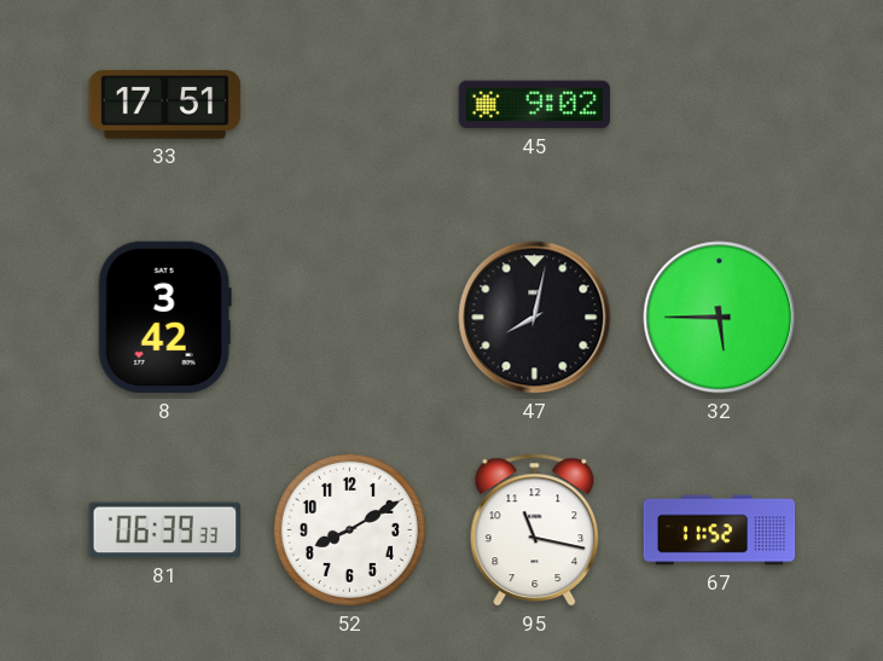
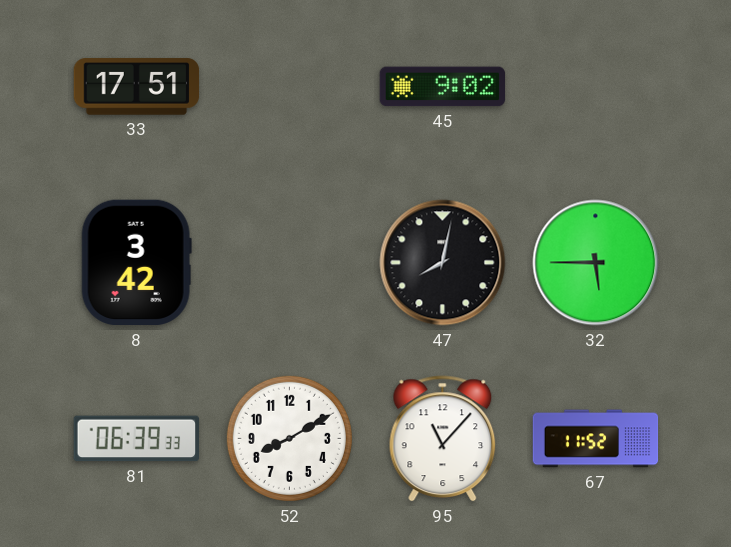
95: 11:17 -> 11:07
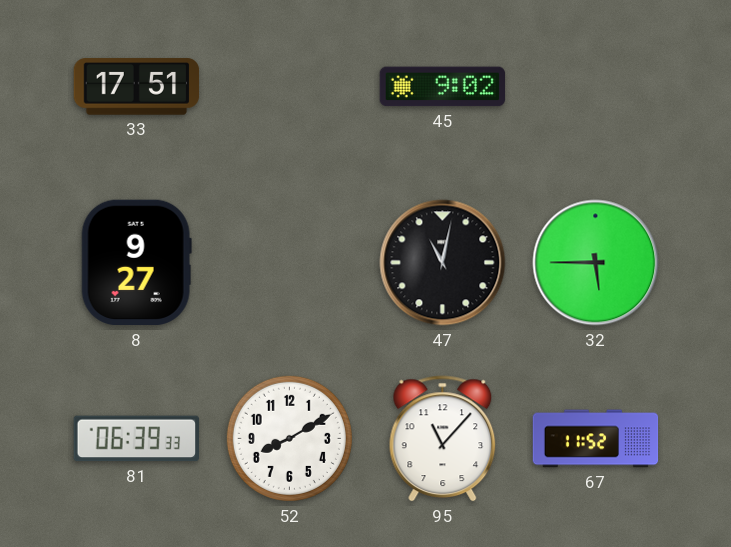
8: 3:42 -> 9:27
47: 8:02 -> 11:02
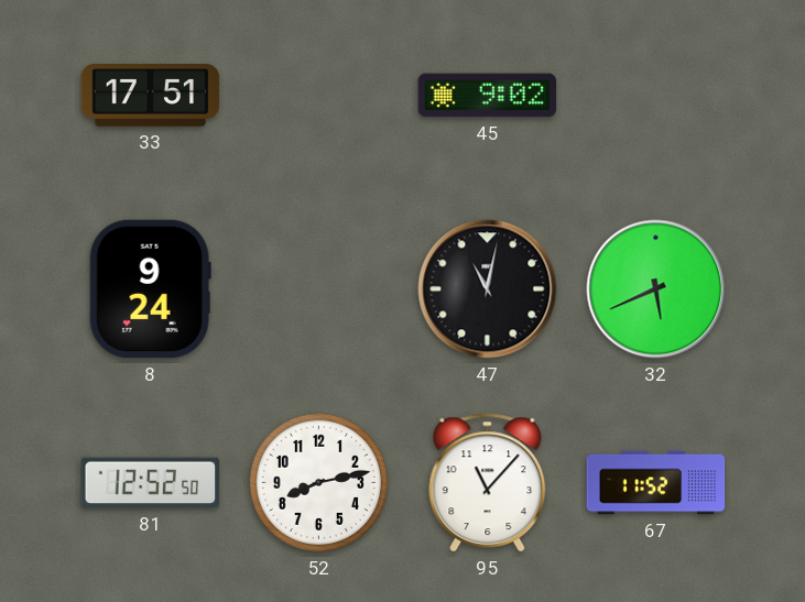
8: 9:27 -> 9:24
32: 5:45 -> 5:41
81: 06:39 -> 12:52
52: 8:10 -> 8:13
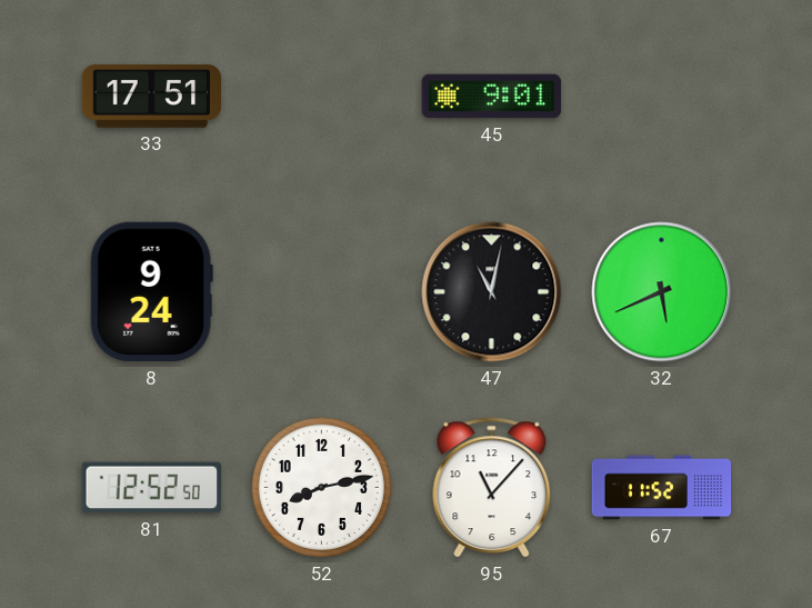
45: 9:02 -> 9:01
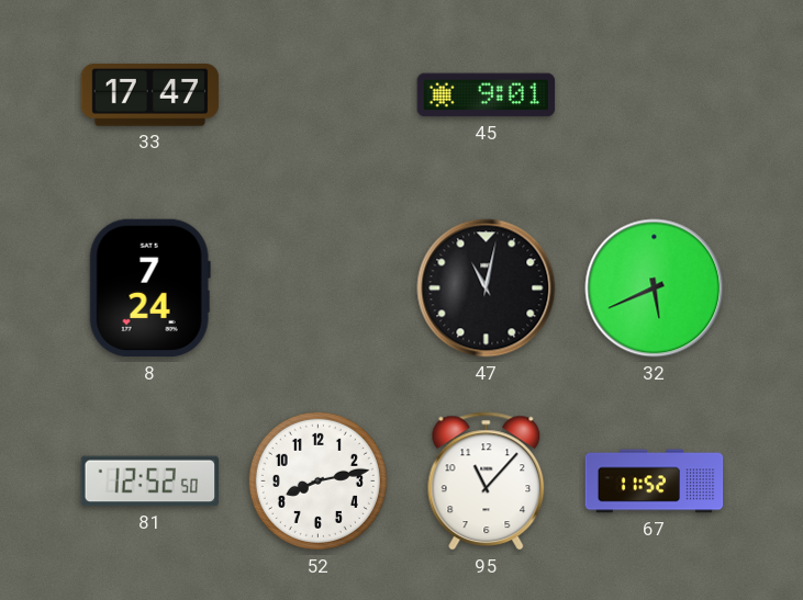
33: 17:51 -> 17:47
8: 9:24 -> 7:24
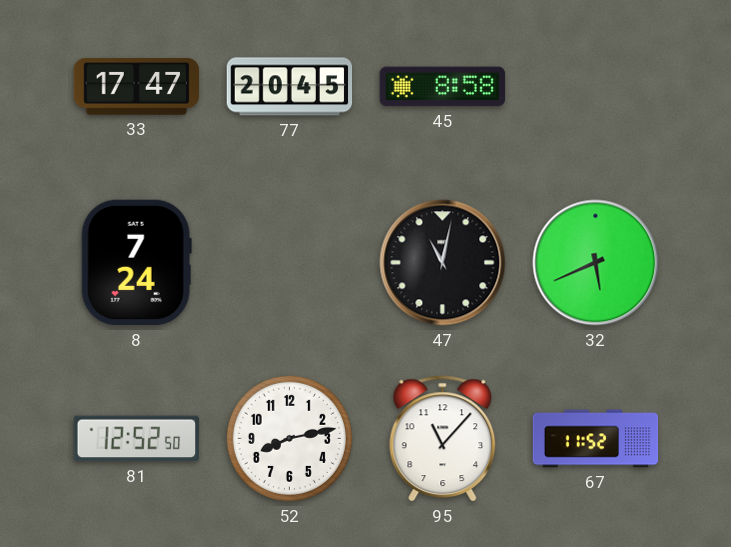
77: none -> 20:45
45: 9:01 -> 8:58
